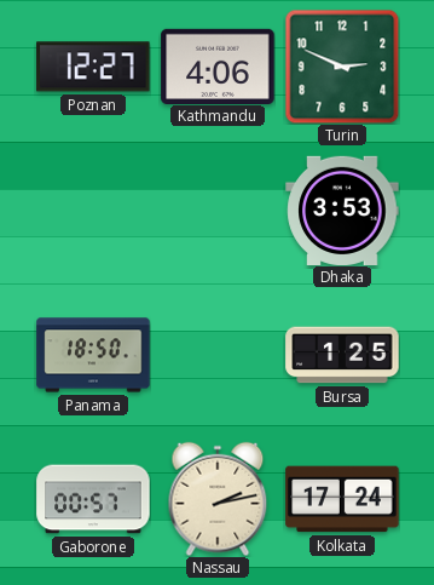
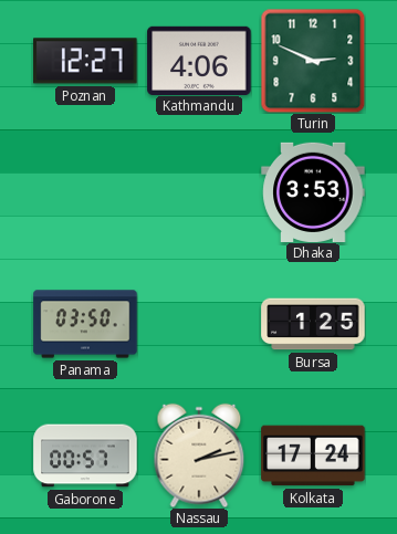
Panama: 18:50 -> 03:50
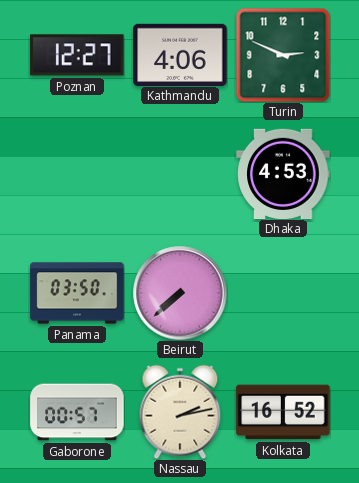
Dhaka: 3:53 -> 4:53
Beirut: none -> 7:38
Bursa: 1:25 -> none
Kolkata: 17:24 -> 16:52
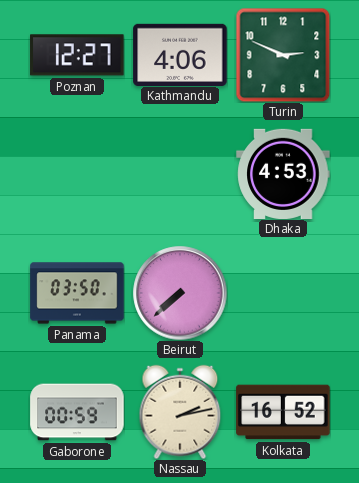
Gaborone: 00:57 -> 00:59
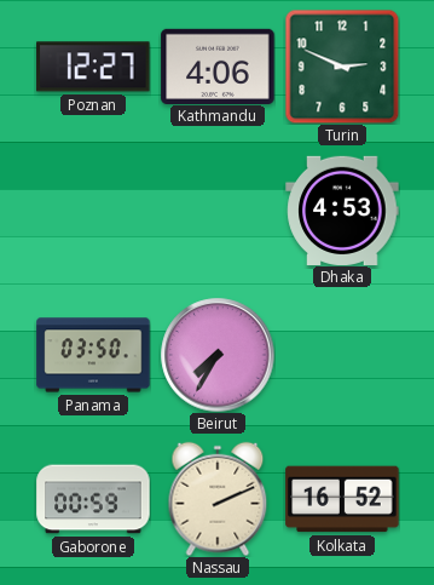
Beirut: 7:38 -> 7:35
Nassau: 2:13 -> 2:11
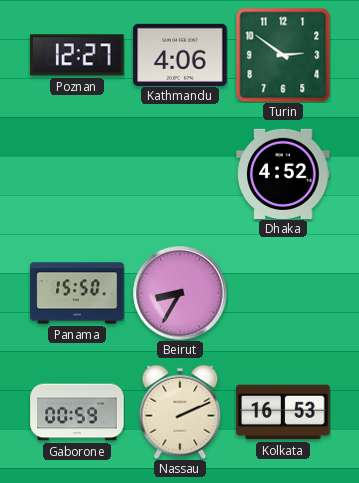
Turin: 2:49 -> 2:51
Dhaka: 4:53 -> 4:52
Panama: 03:50 -> 15:50
Beirut: 7:35 -> 8:35
Kolkata: 16:52 -> 16:53
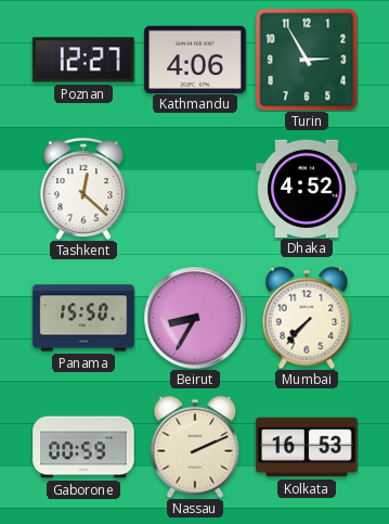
Turin: 2:51 -> 2:55
Tashkent: none -> 12:22
Mumbai: none -> 7:37
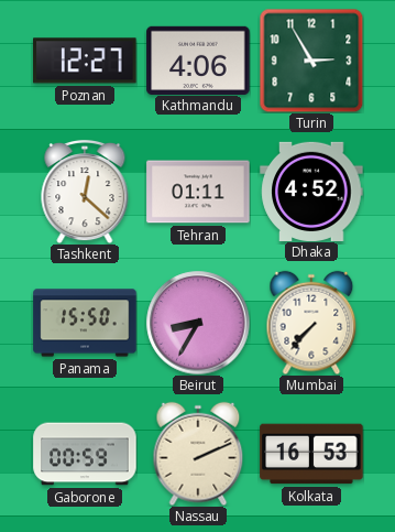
Tehran: none -> 01:11
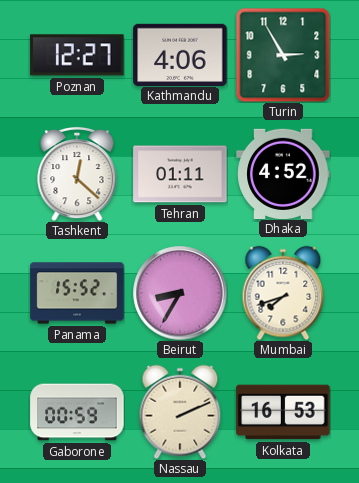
Panama: 15:50 -> 15:52
Mumbai: 7:37 -> 7:42
